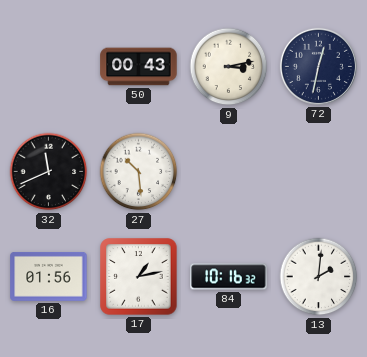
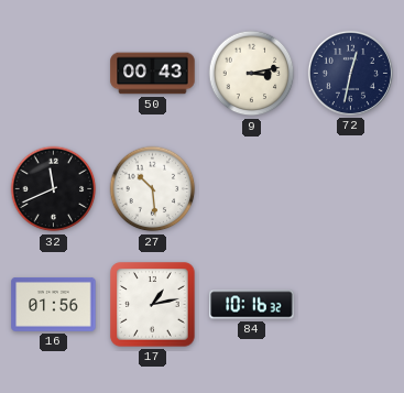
13: 2:01 -> none
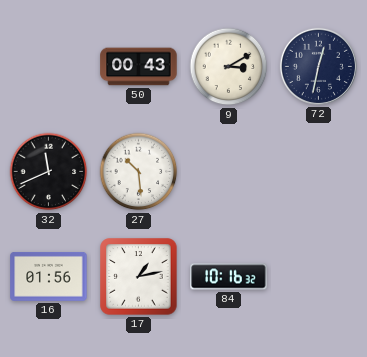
9: 3:13 -> 3:10
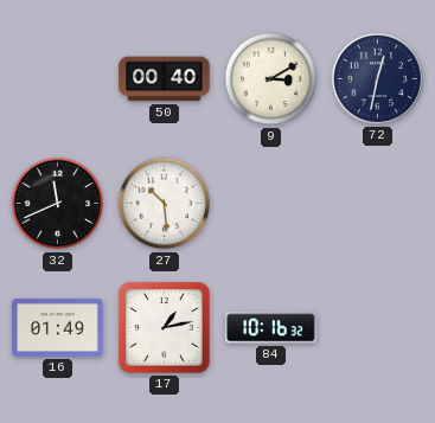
50: 00:43 -> 00:40
16: 01:56 -> 01:49
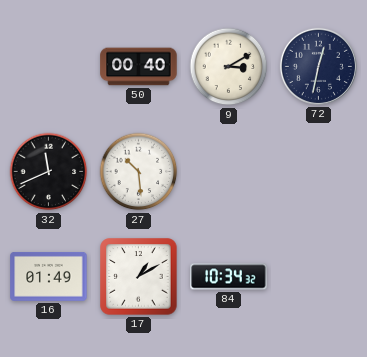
17: 1:13 -> 1:10
84: 10:16 -> 10:34
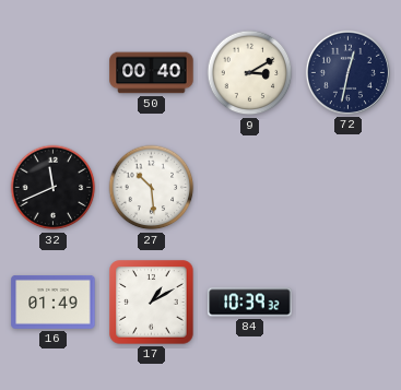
84: 10:34 -> 10:39
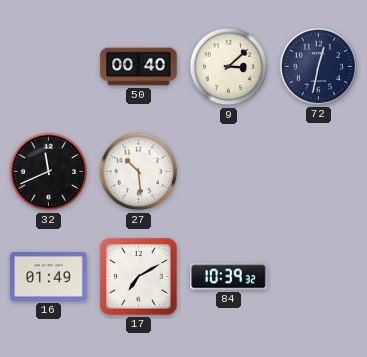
9: 3:10 -> 3:08
17: 1:10 -> 7:10
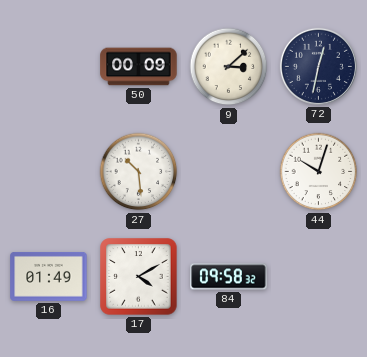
50: 00:40 -> 00:09
32: 11:41 -> none
44: none -> 10:03
17: 7:10 -> 4:10
84: 10:39 -> 09:58
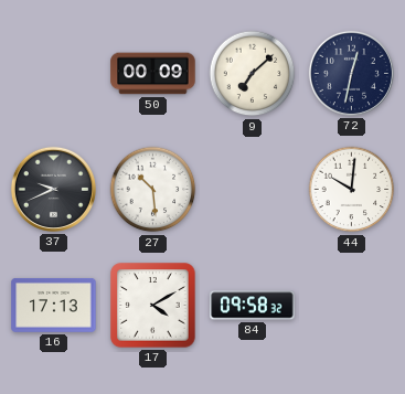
9: 3:08 -> 7:08
37: none -> 9:41
44: 10:03 -> 10:01
16: 01:49 -> 17:13
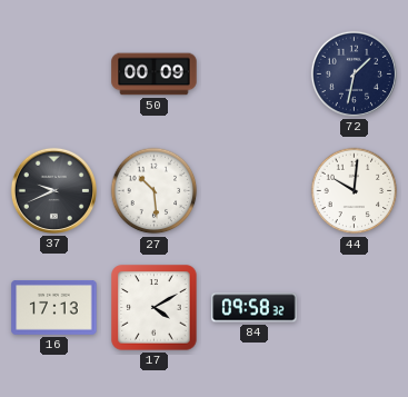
9: 7:08 -> none
72: 12:32 -> 1:32
